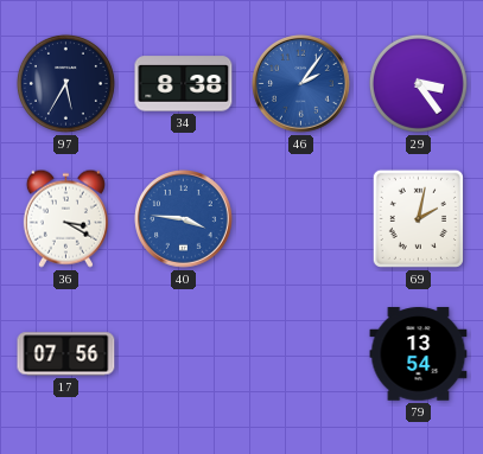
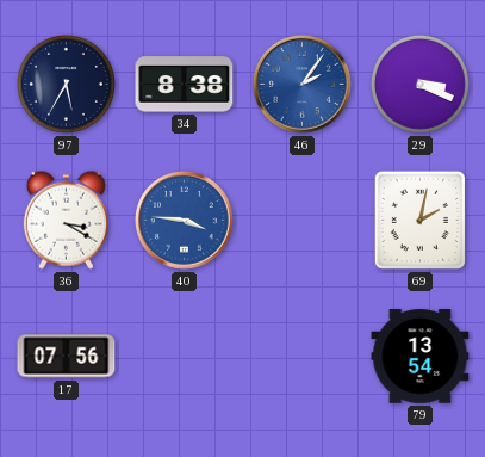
29: 3:24 -> 3:19
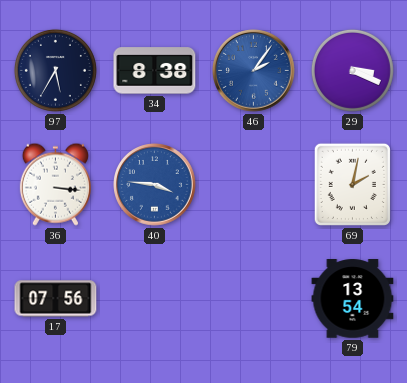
36: 3:20 -> 3:16
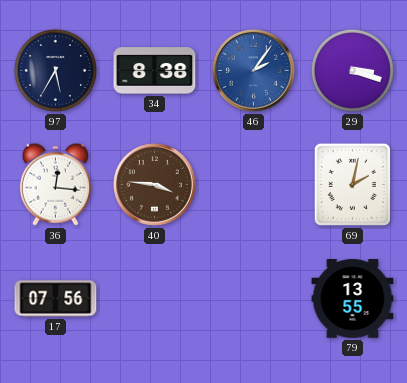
29: 3:19 -> 3:18
36: 3:16 -> 12:16
40 dial: blue -> brown
79: 13:54 -> 13:55
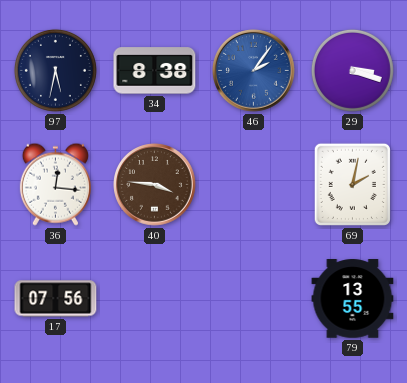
97: 5:35 -> 5:32
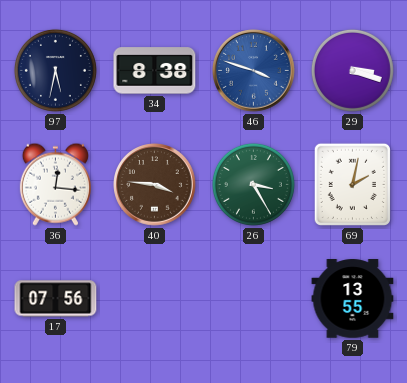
46: 2:06 -> 3:48
26: none -> 3:25
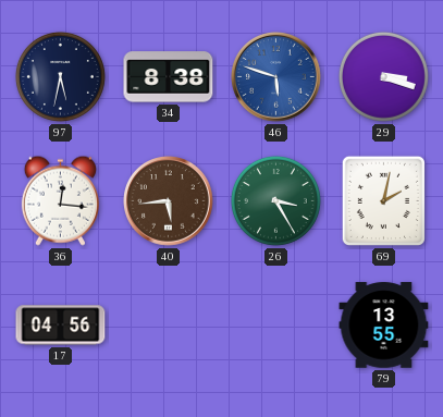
46: 3:48 -> 5:48
40: 3:46 -> 5:44
17: 07:56 -> 04:56
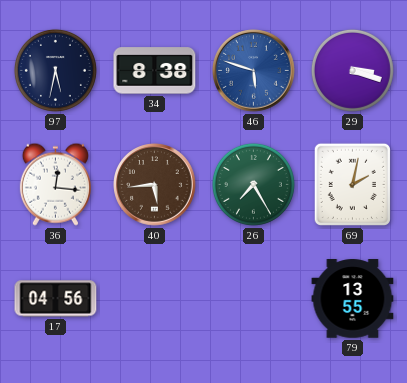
26: 3:25 -> 7:25
